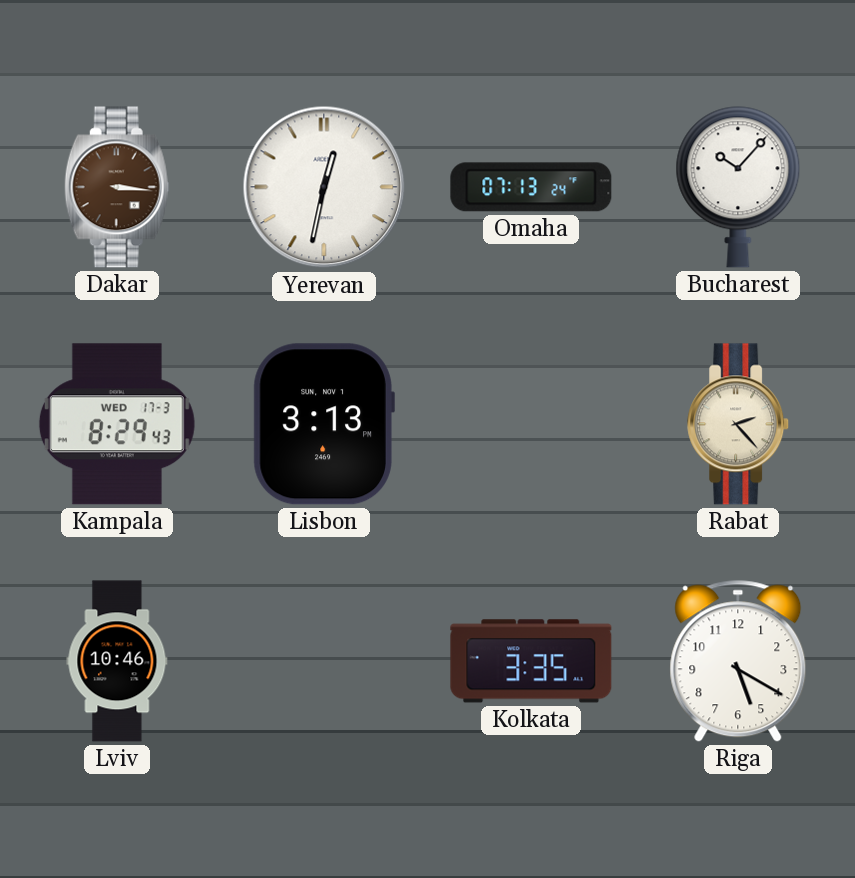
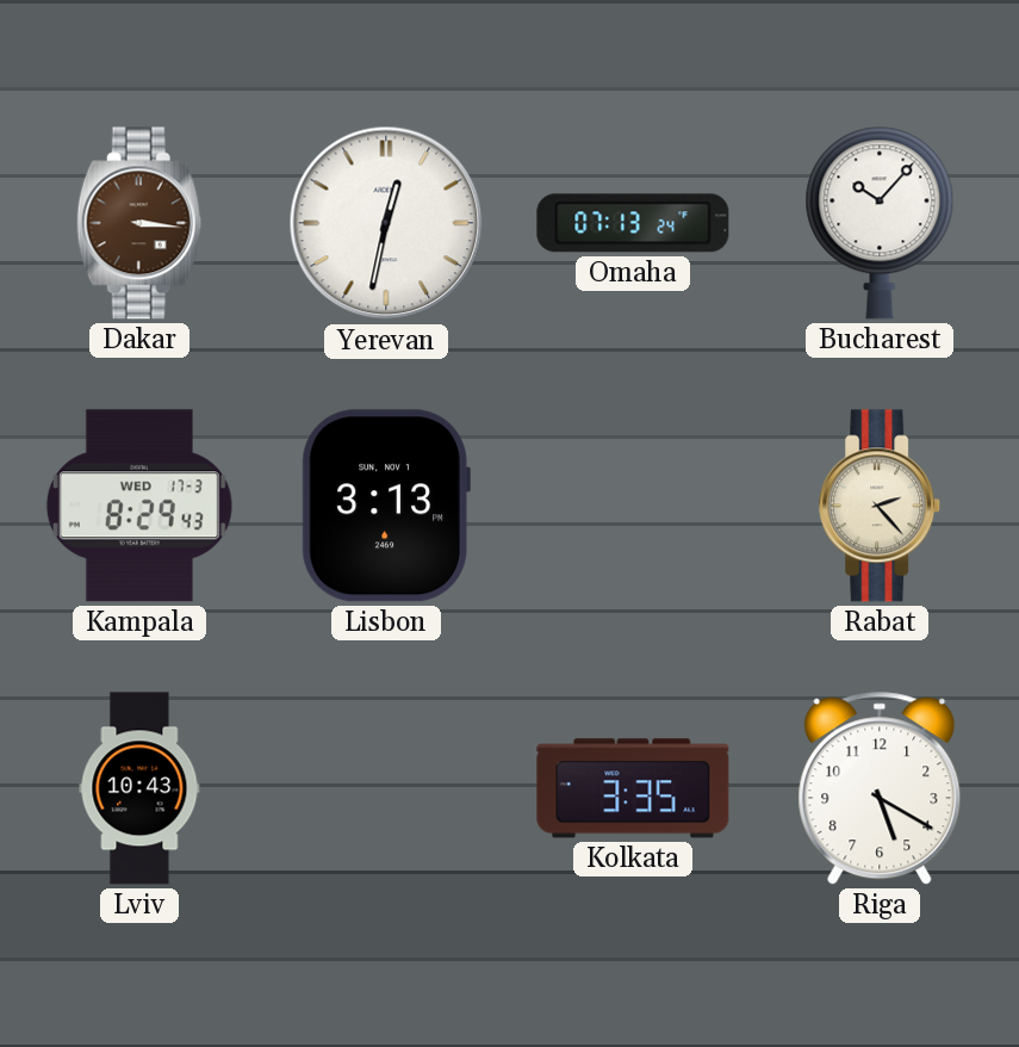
Lviv: 10:46 -> 10:43
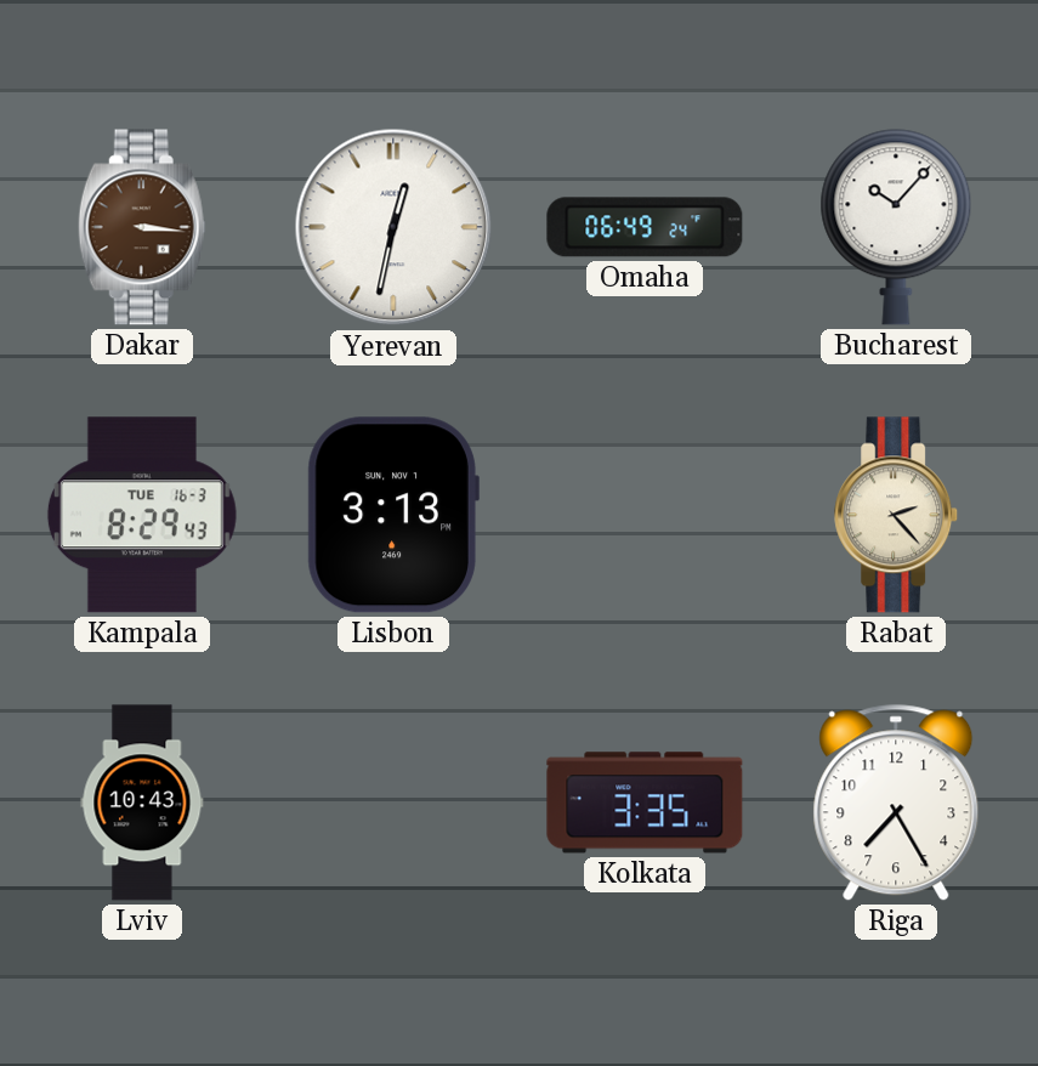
Omaha: 07:13 -> 06:49
Kampala date: WED 17-3 -> TUE 16-3
Riga: 5:20 -> 7:25
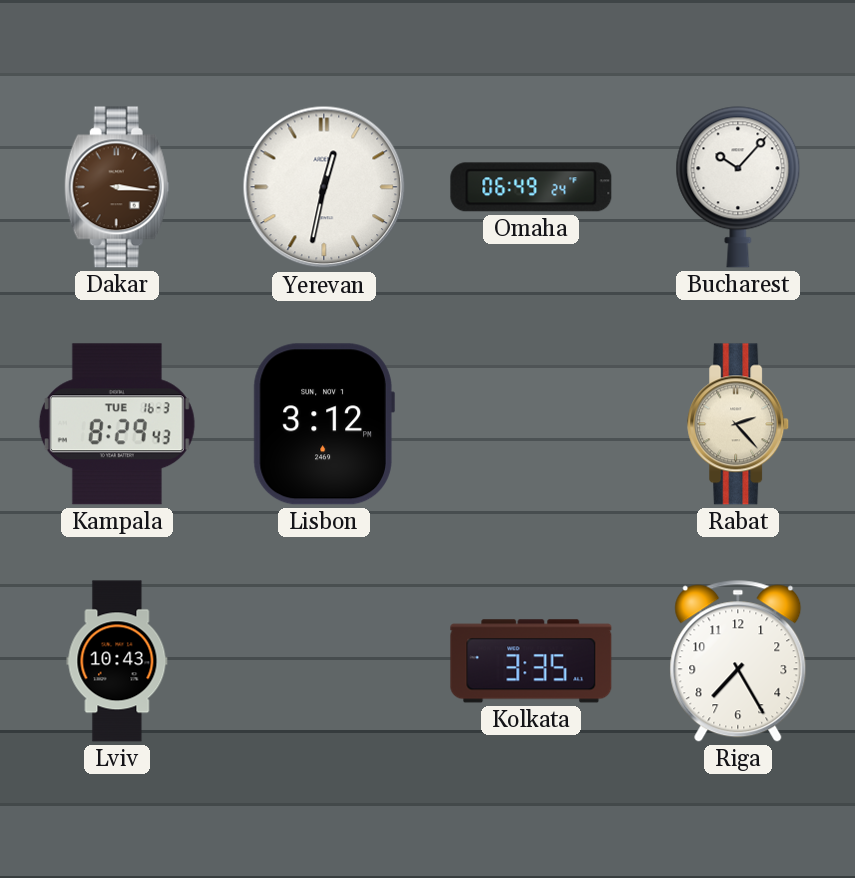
Lisbon: 3:13 -> 3:12
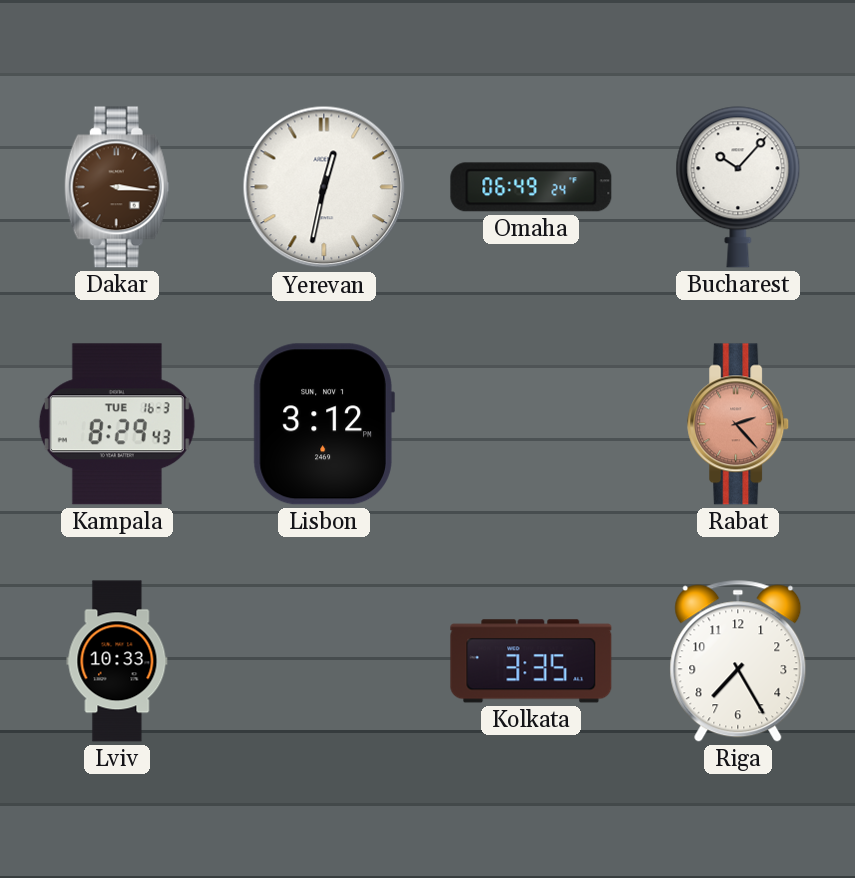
Rabat dial: cream -> salmon
Lviv: 10:43 -> 10:33
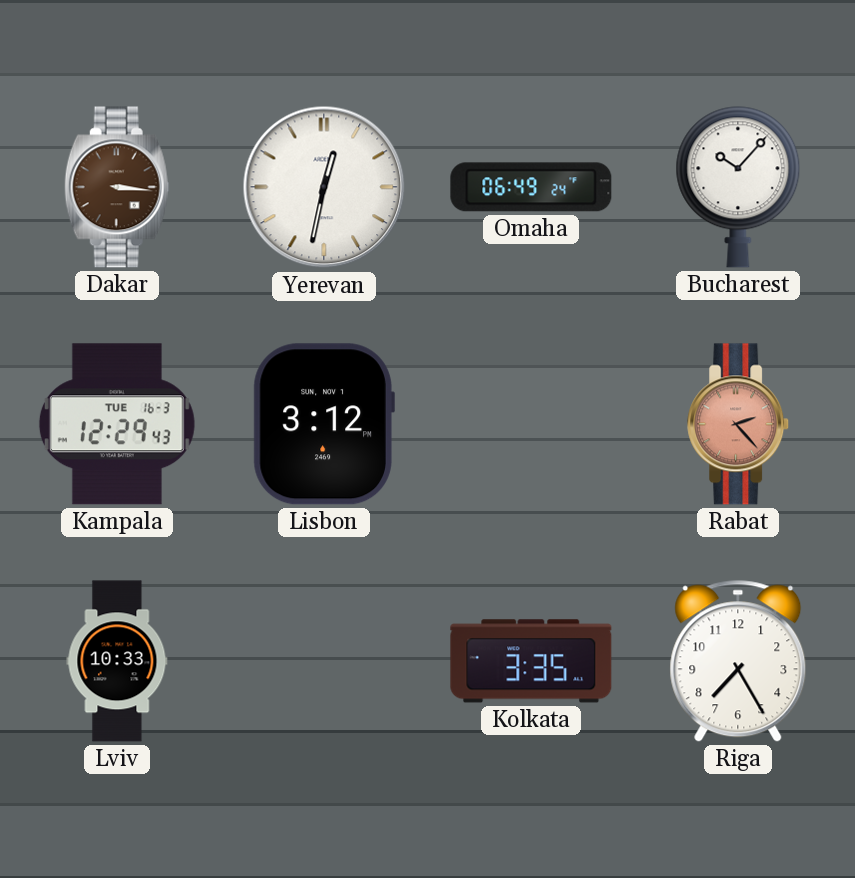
Kampala: 8:29 -> 12:29
